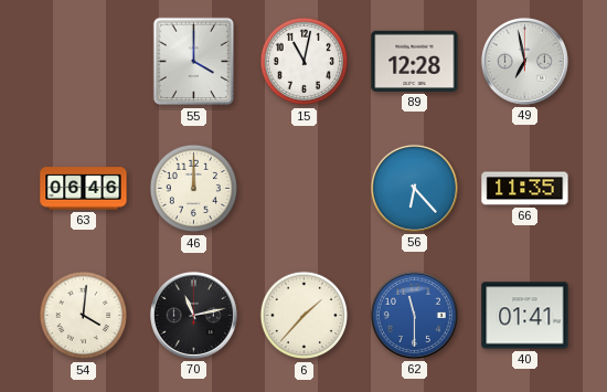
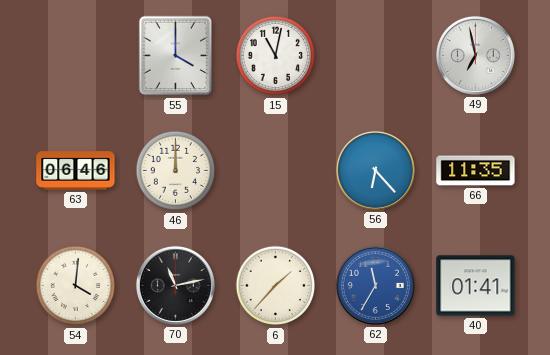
89: 12:28 -> none
62: 11:30 -> 11:35
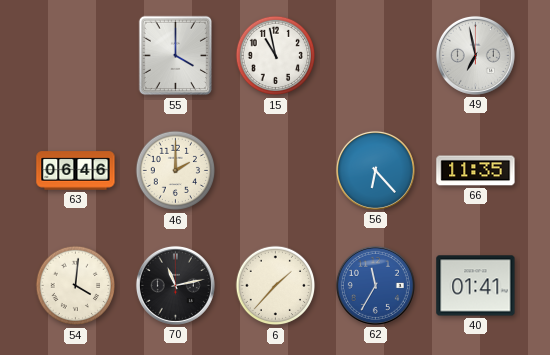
15: 11:02 -> 10:58
46: 12:00 -> 2:00
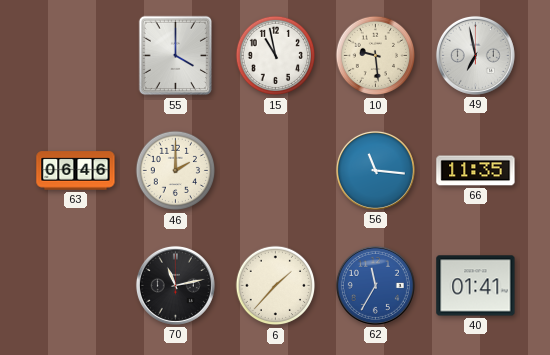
10: none -> 9:29
56: 6:23 -> 11:16
54: 4:01 -> none
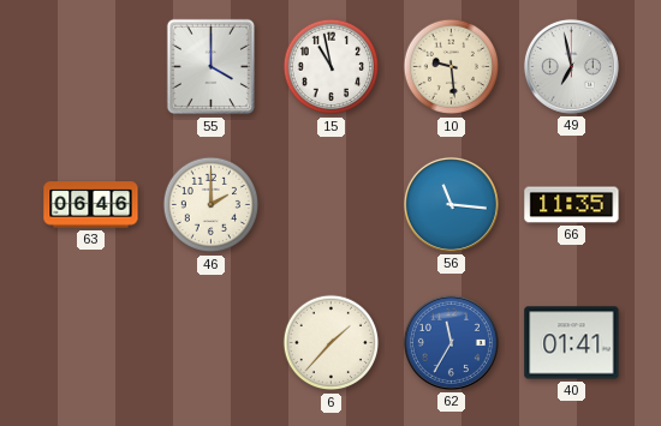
70: 11:13 -> none
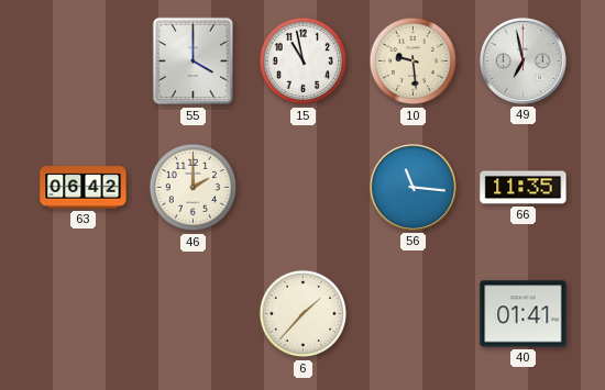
63: 06:46 -> 06:42
62: 11:35 -> none
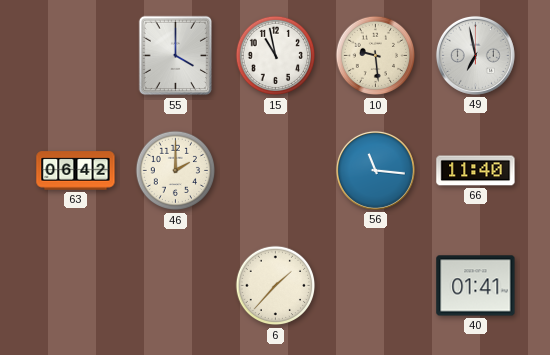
66: 11:35 -> 11:40
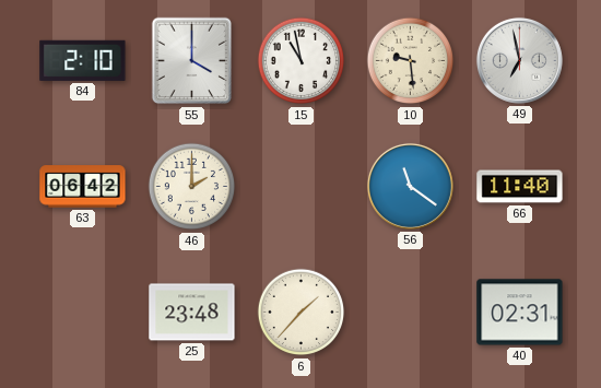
84: none -> 2:10
56: 11:16 -> 11:21
25: none -> 23:48
40: 01:41 -> 02:31
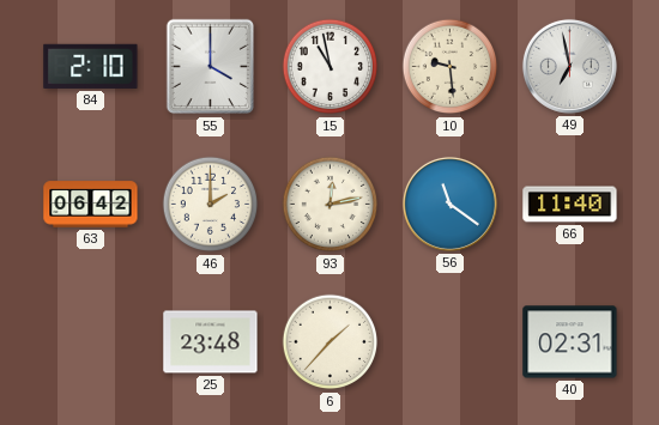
93: none -> 12:13
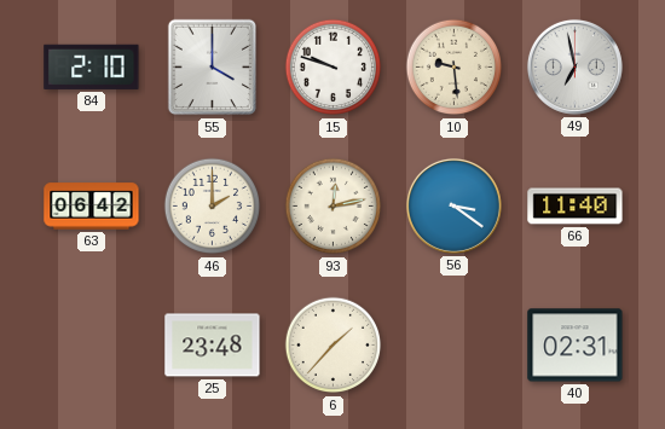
15: 10:58 -> 9:48
56: 11:21 -> 3:21
